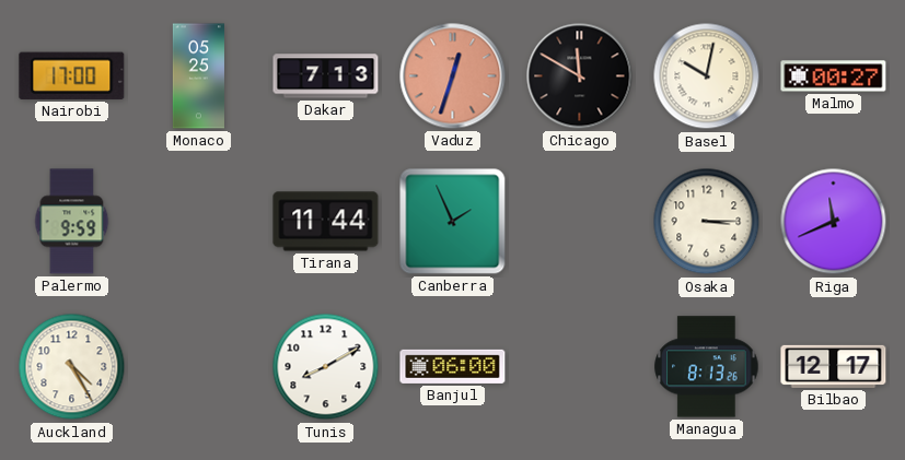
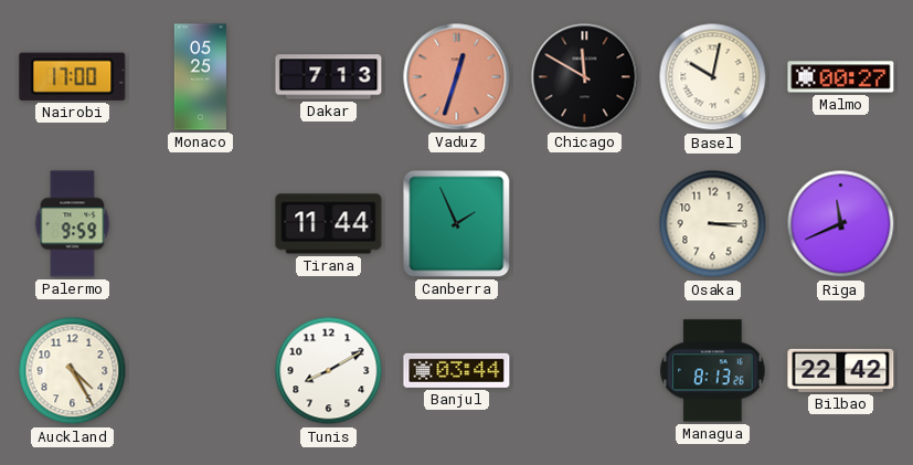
Banjul: 06:00 -> 03:44
Bilbao: 12:17 -> 22:42
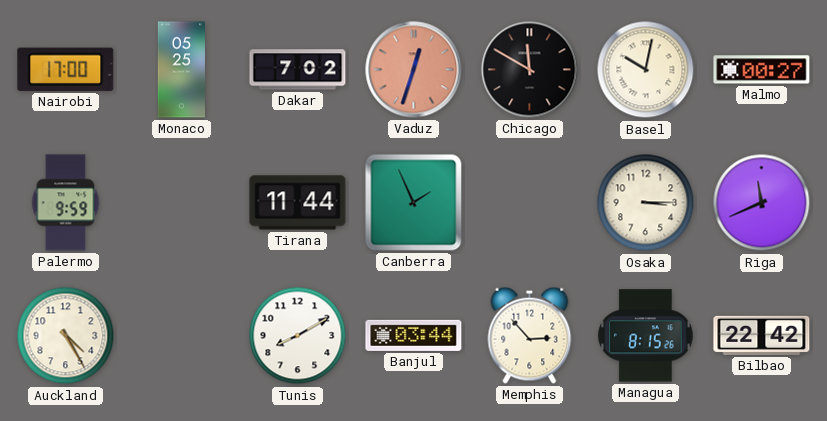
Dakar: 7:13 -> 7:02
Memphis: none -> 2:53
Managua: 8:13 -> 8:15
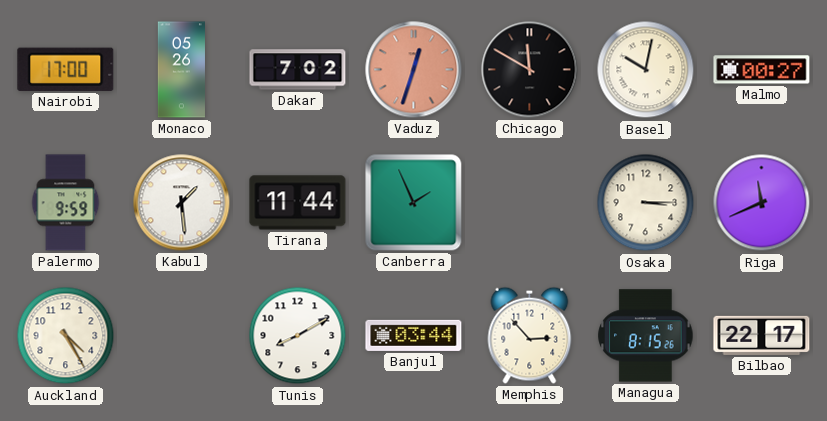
Monaco: 05:25 -> 05:26
Kabul: none -> 1:29
Bilbao: 22:42 -> 22:17
